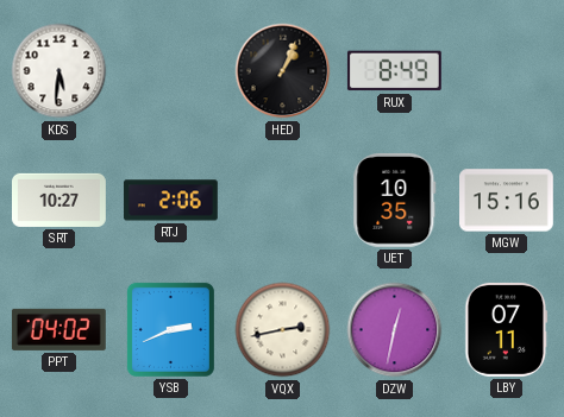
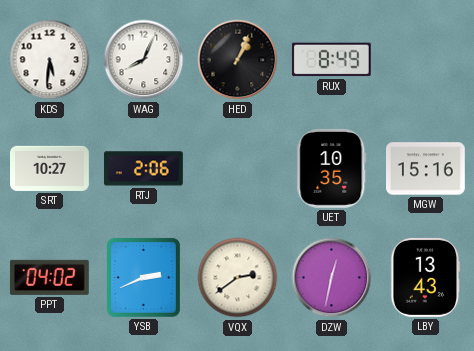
WAG: none -> 8:04
VQX: 2:43 -> 2:39
LBY: 07:11 -> 13:43
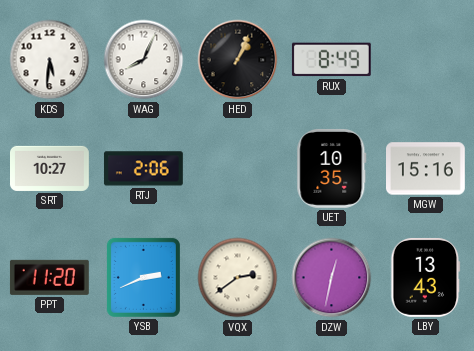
PPT: 04:02 -> 11:20
